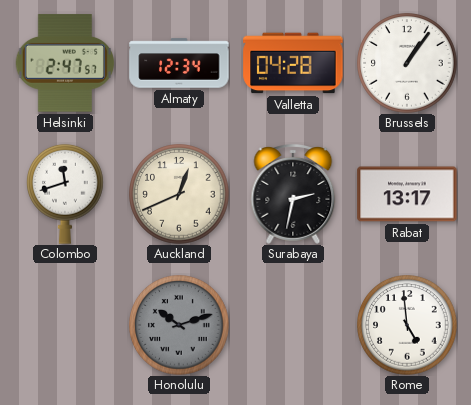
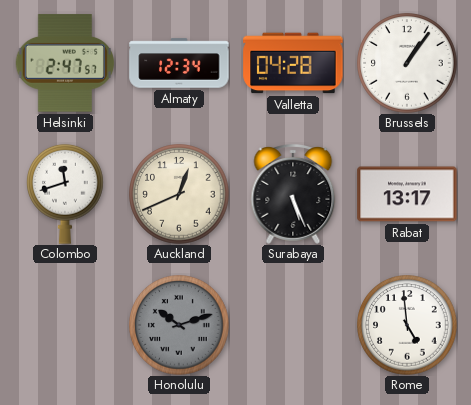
Surabaya: 2:32 -> 5:26
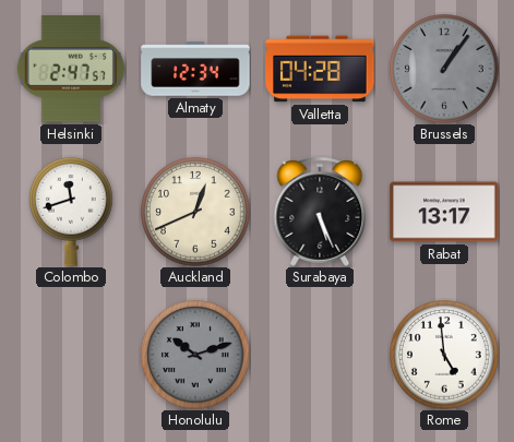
Brussels dial: white -> grey
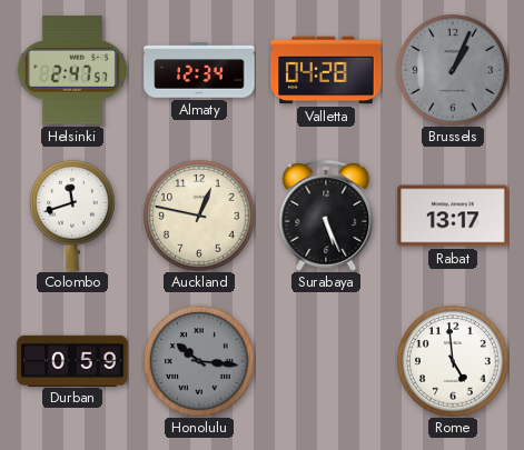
Brussels: 1:06 -> 1:04
Auckland: 12:41 -> 12:47
Durban: none -> 0:59
Honolulu: 10:12 -> 10:16
